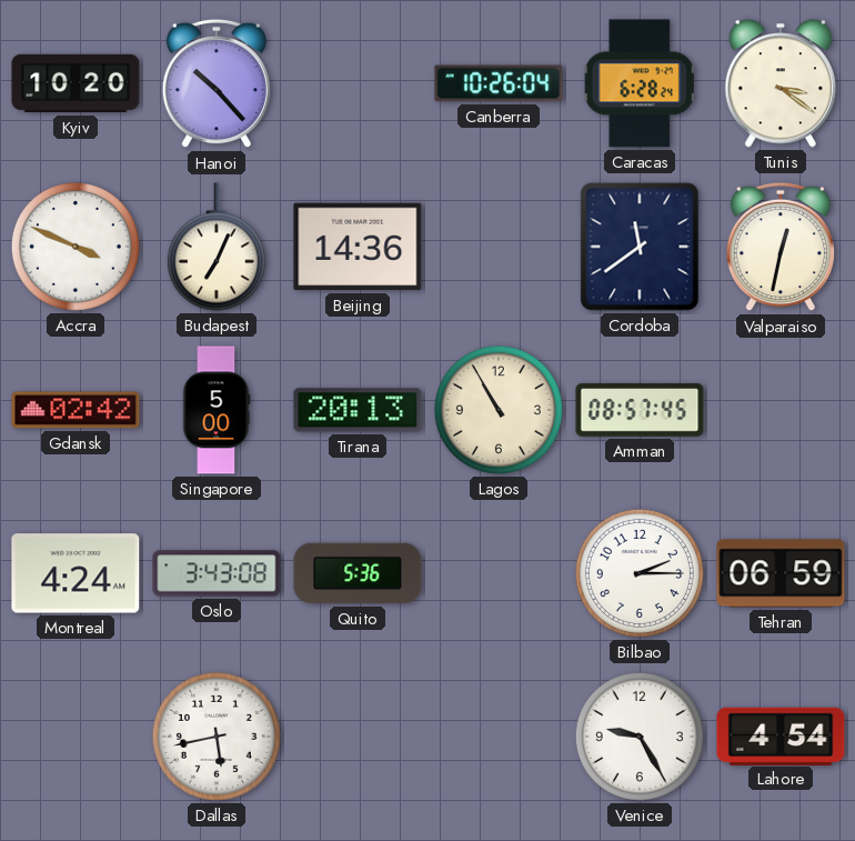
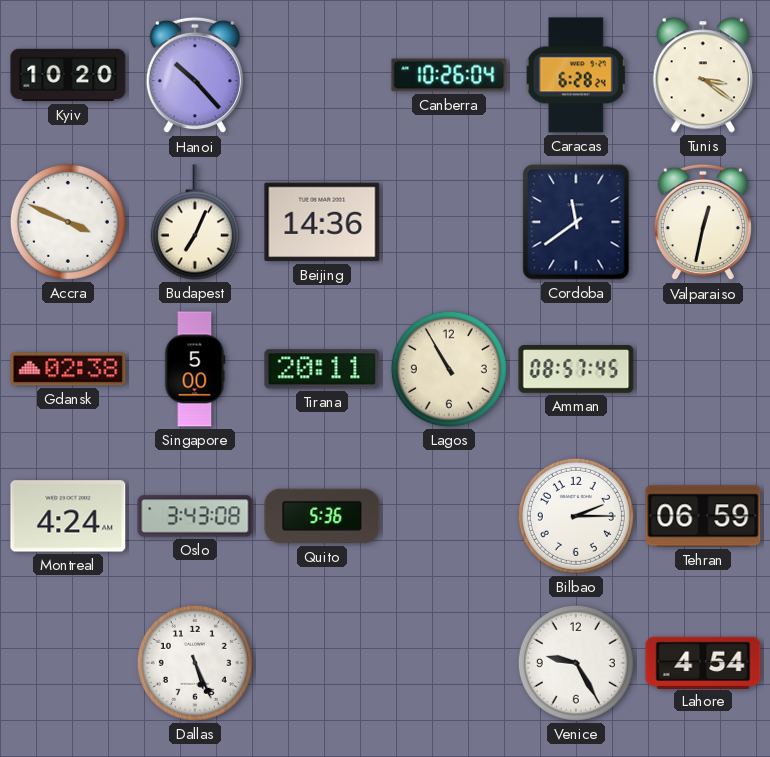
Gdansk: 02:42 -> 02:38
Tirana: 20:13 -> 20:11
Dallas: 5:43 -> 5:26
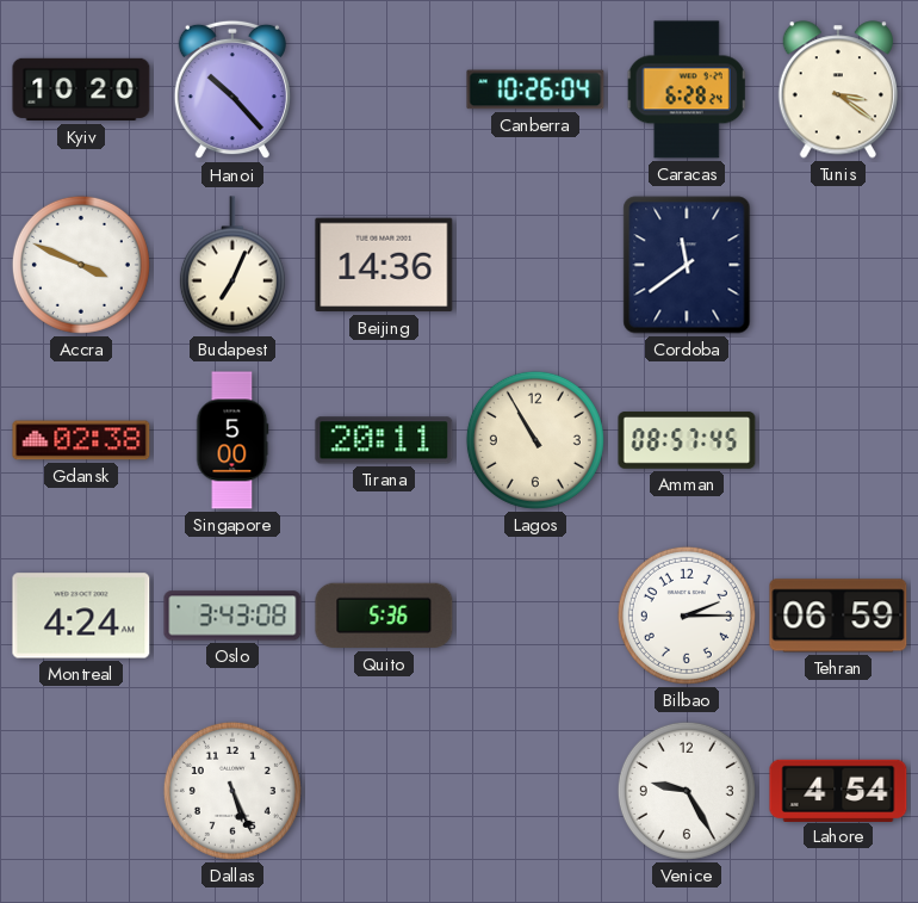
Valparaiso: 12:32 -> none
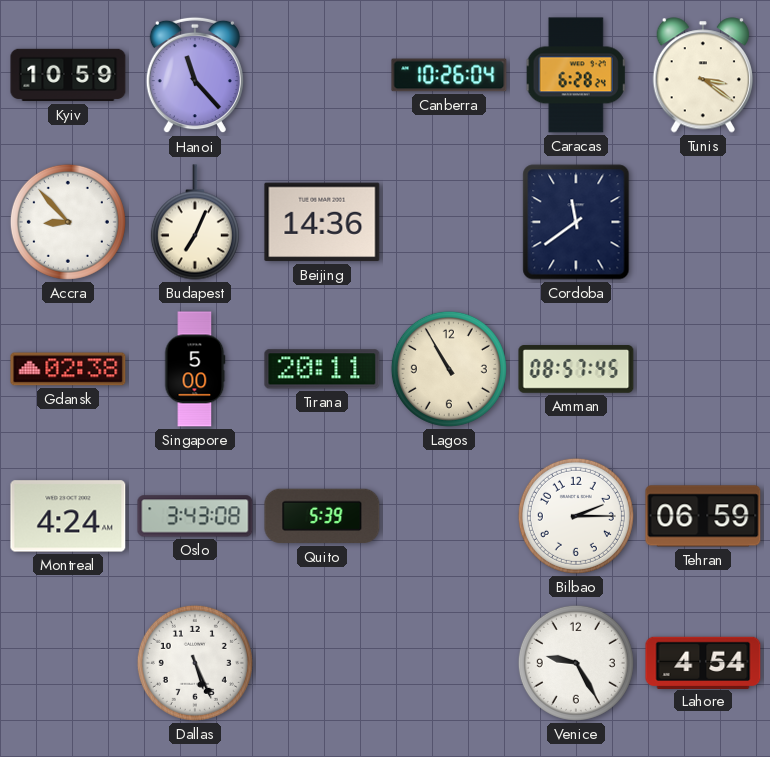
Kyiv: 10:20 -> 10:59
Hanoi: 10:23 -> 11:23
Accra: 3:49 -> 8:53
Quito: 5:36 -> 5:39
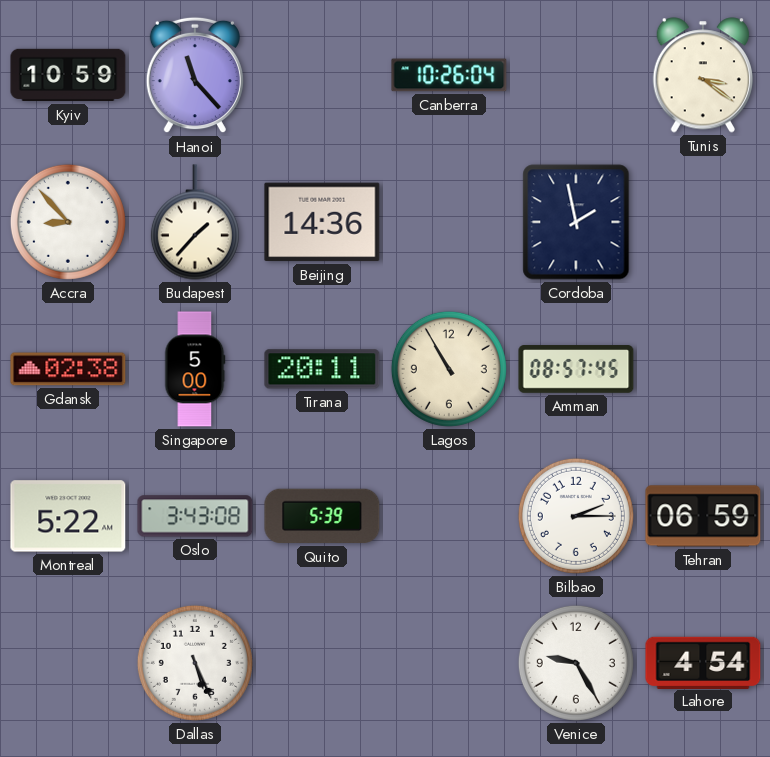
Caracas: 6:28 -> none
Budapest: 7:04 -> 1:37
Cordoba: 11:39 -> 1:58
Montreal: 4:24 -> 5:22
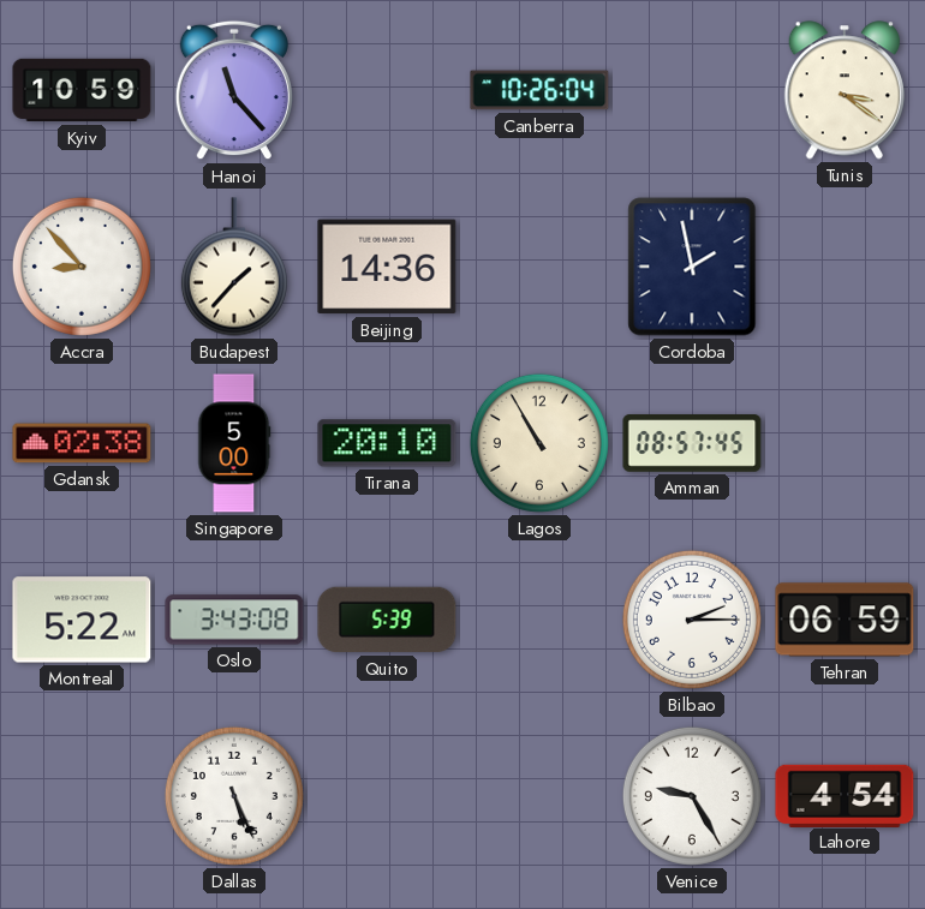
Tirana: 20:11 -> 20:10
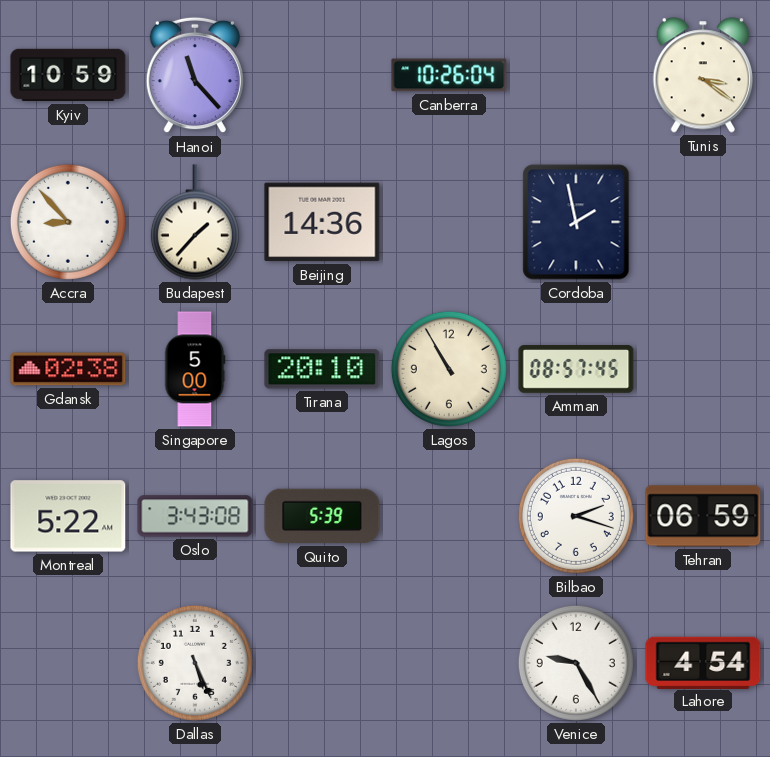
Bilbao: 2:15 -> 2:18
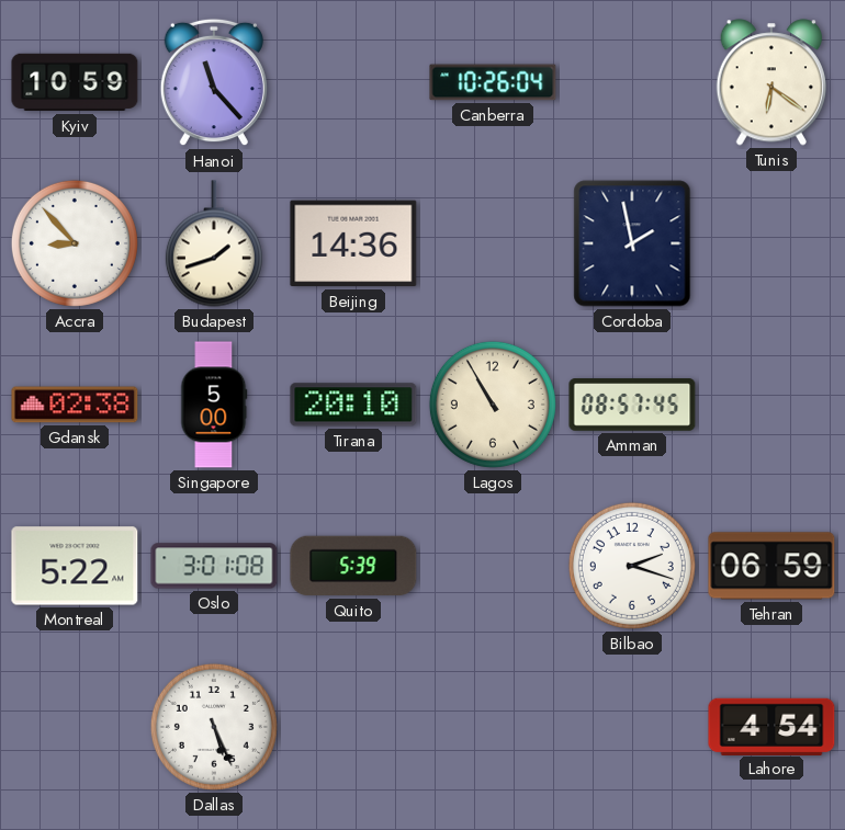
Tunis: 3:21 -> 6:21
Budapest: 1:37 -> 1:42
Oslo: 3:43 -> 3:01
Venice: 9:25 -> none
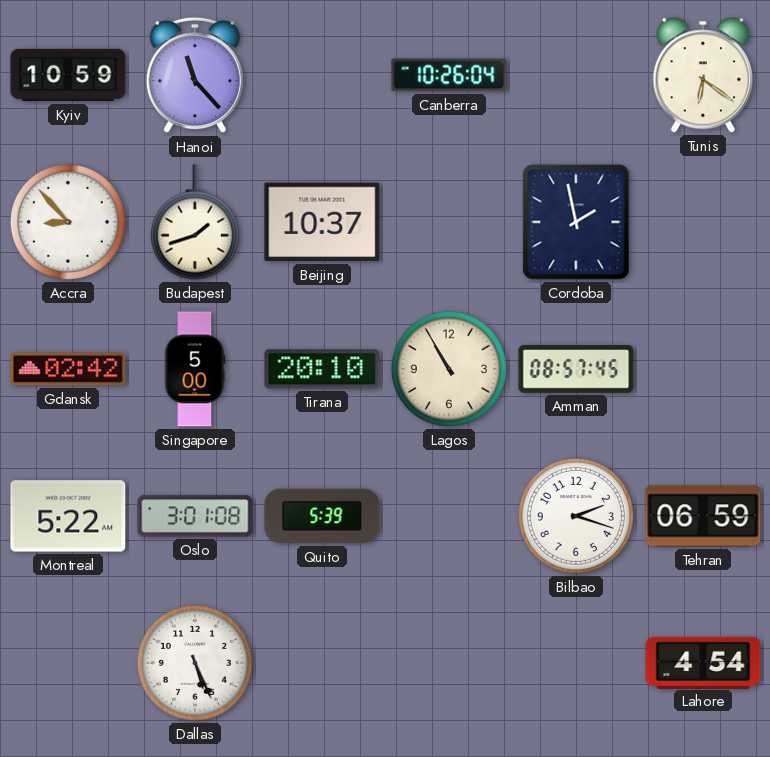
Beijing: 14:36 -> 10:37
Gdansk: 02:38 -> 02:42
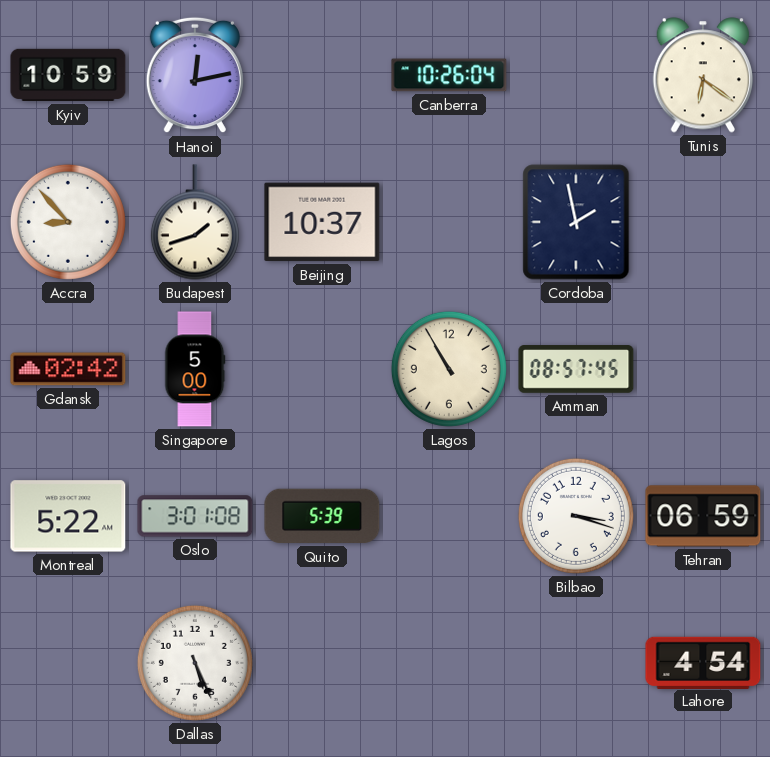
Hanoi: 11:23 -> 12:13
Tirana: 20:10 -> none
Bilbao: 2:18 -> 3:18
